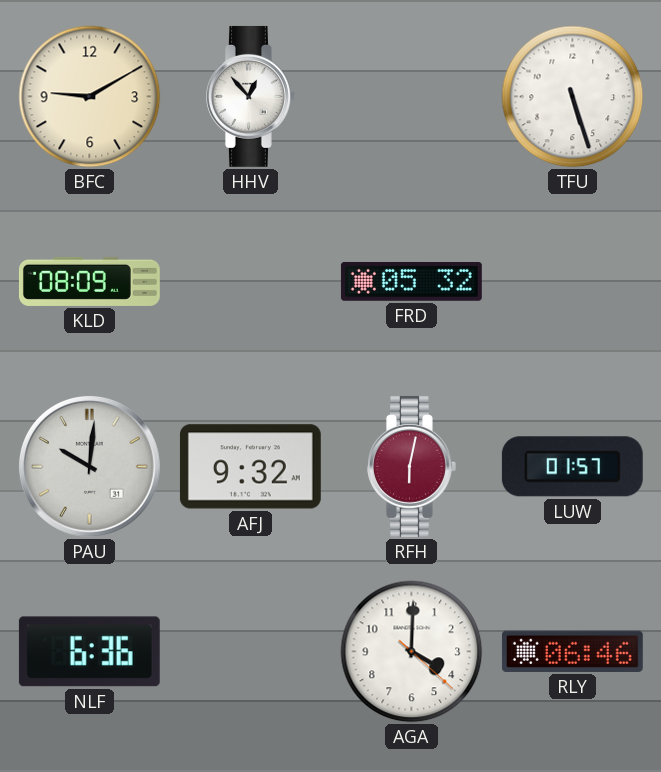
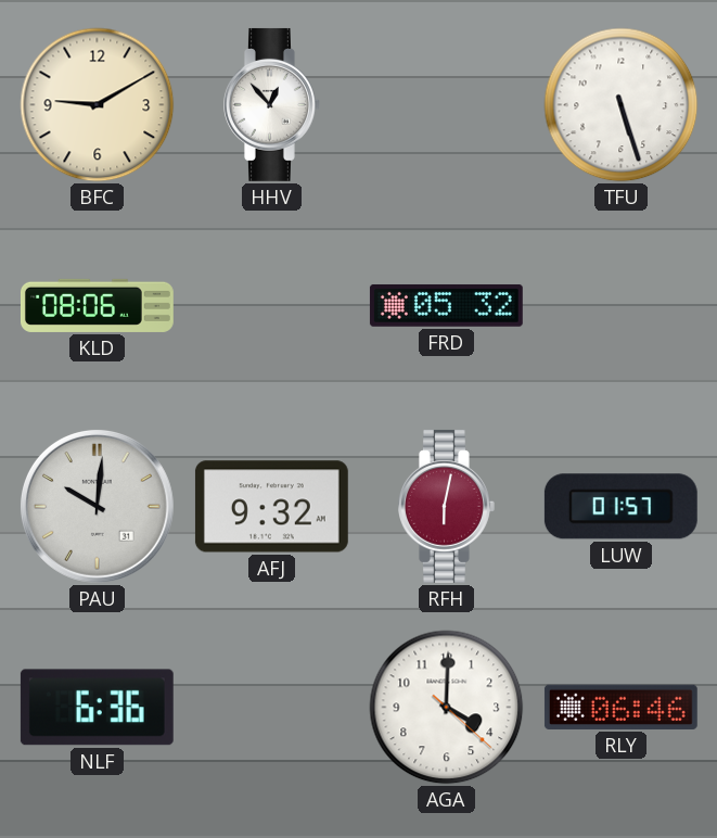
KLD: 08:09 -> 08:06
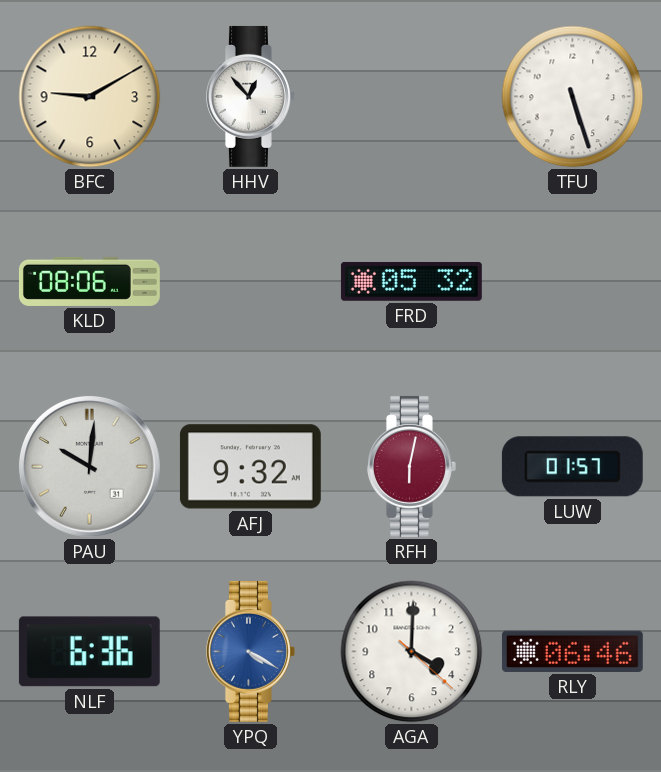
YPQ: none -> 4:20
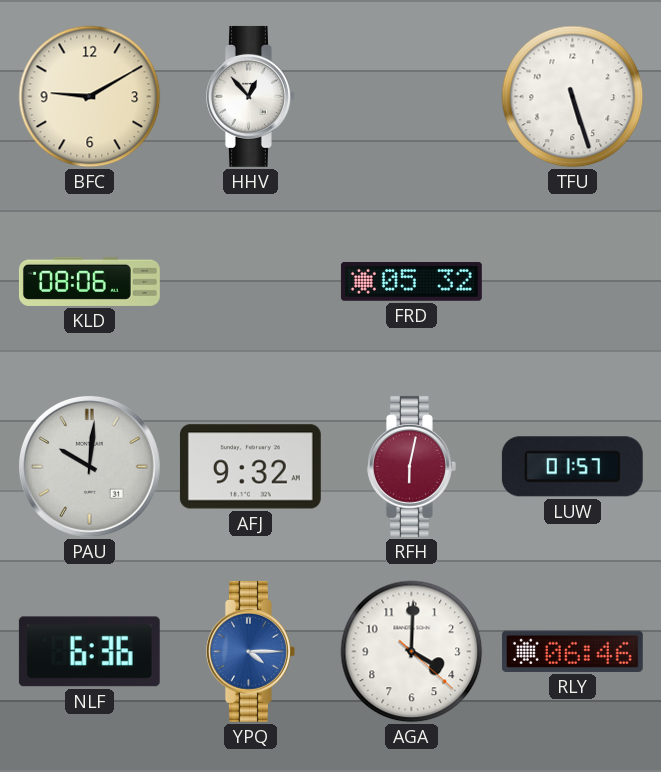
YPQ: 4:20 -> 4:15
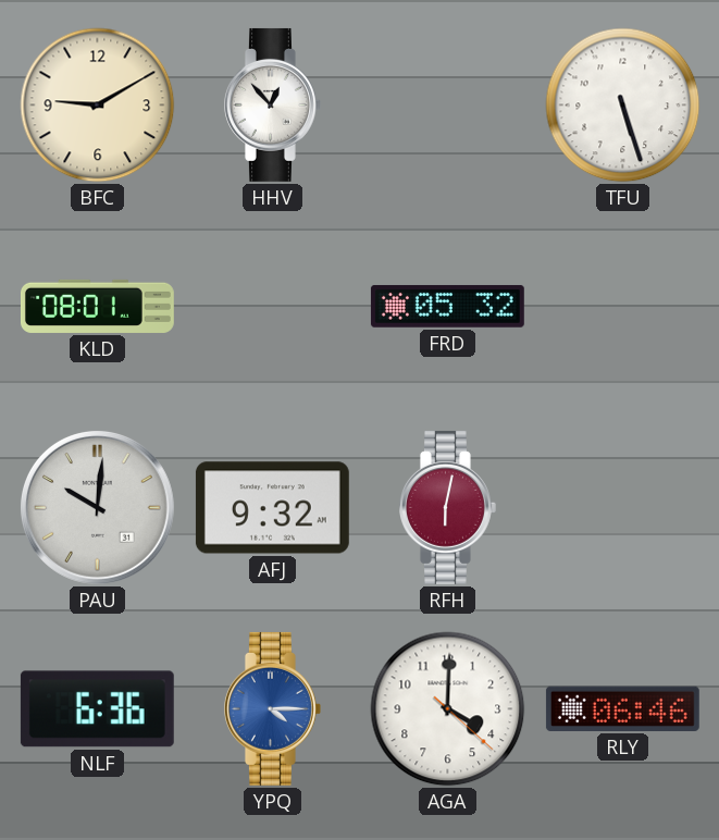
KLD: 08:06 -> 08:01
LUW: 01:57 -> none
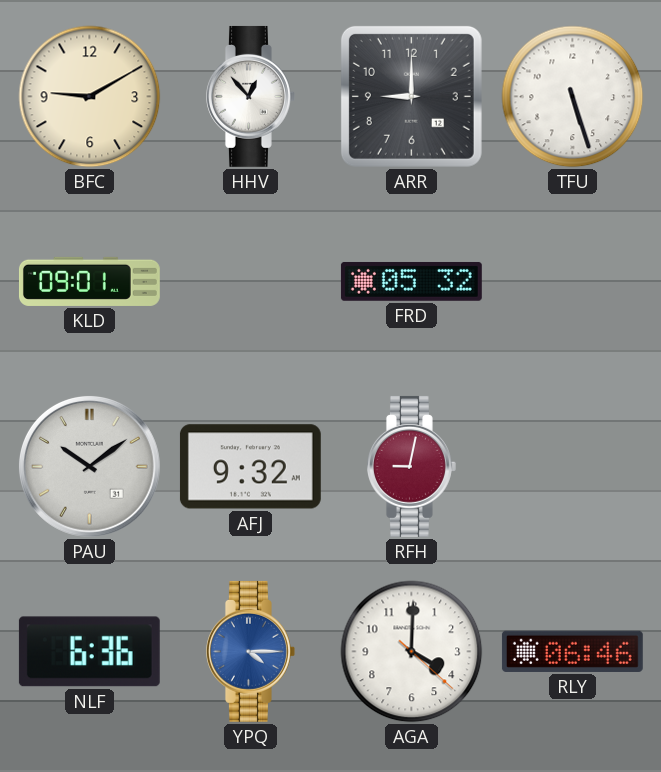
ARR: none -> 9:00
KLD: 08:01 -> 09:01
PAU: 10:01 -> 10:09
RFH: 6:02 -> 9:02
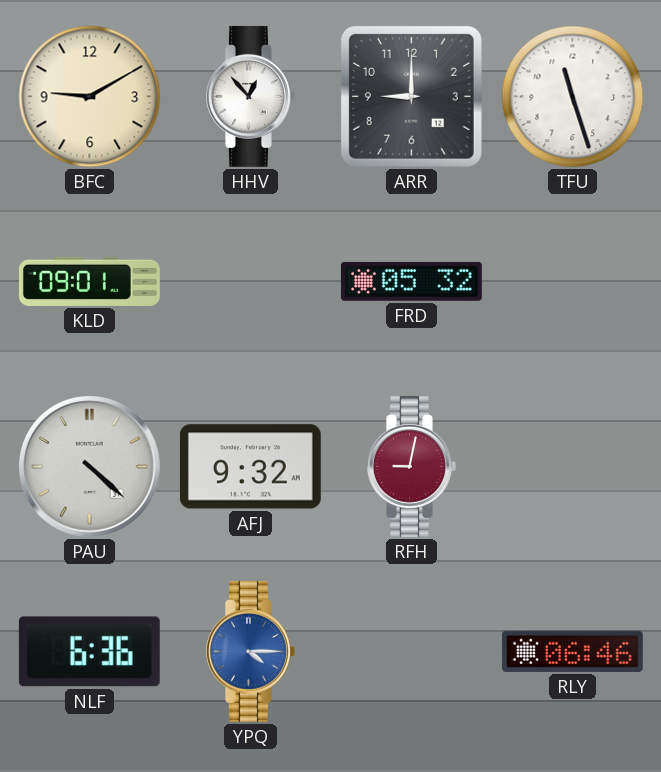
TFU: 5:27 -> 11:27
PAU: 10:09 -> 4:22
AGA: 4:00 -> none
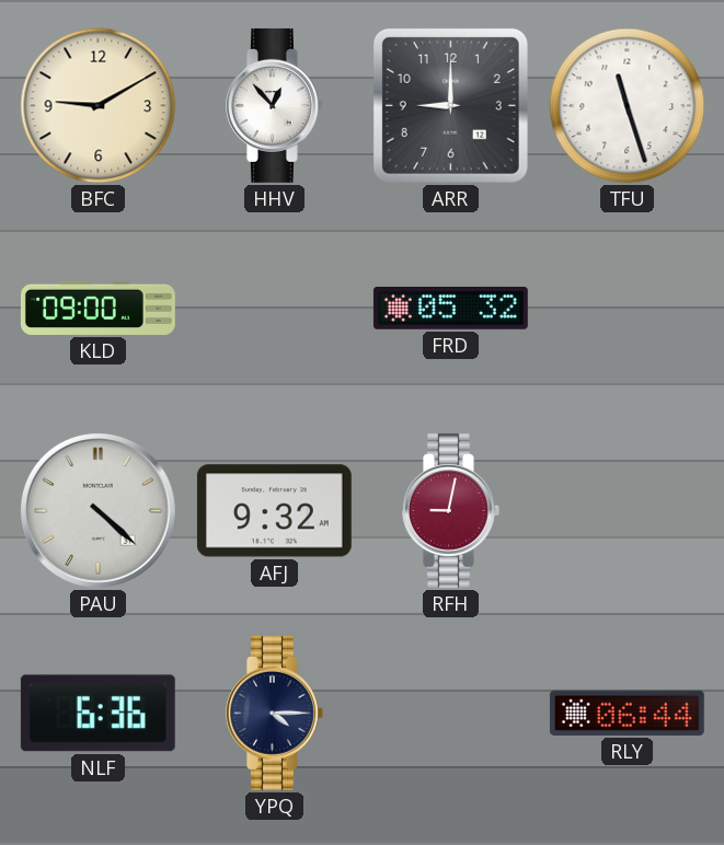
KLD: 09:01 -> 09:00
YPQ dial: blue -> navy
RLY: 06:46 -> 06:44
